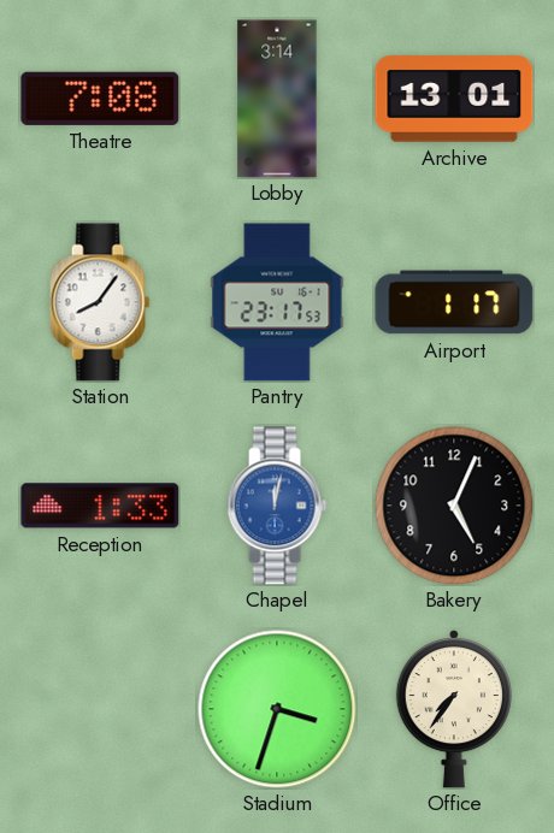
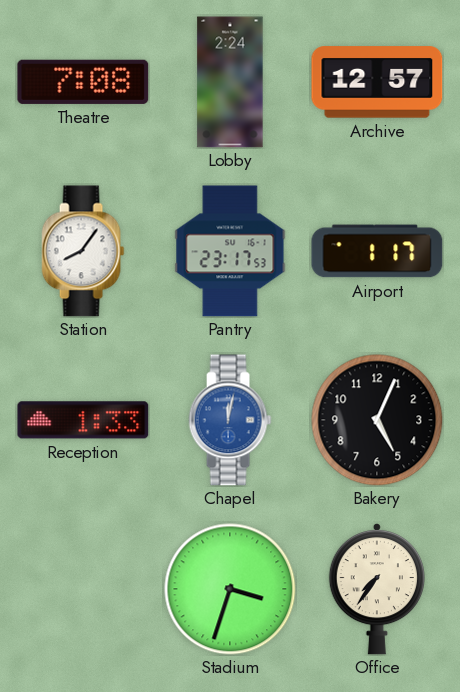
Lobby: 3:14 -> 2:24
Archive: 13:01 -> 12:57
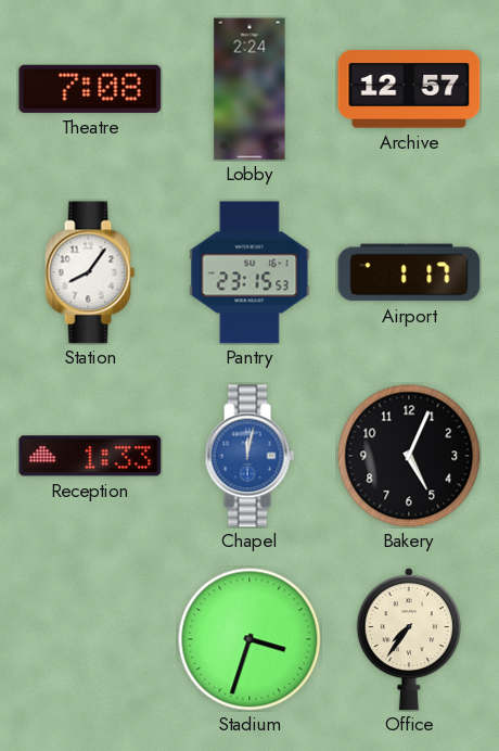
Pantry: 23:17 -> 23:15
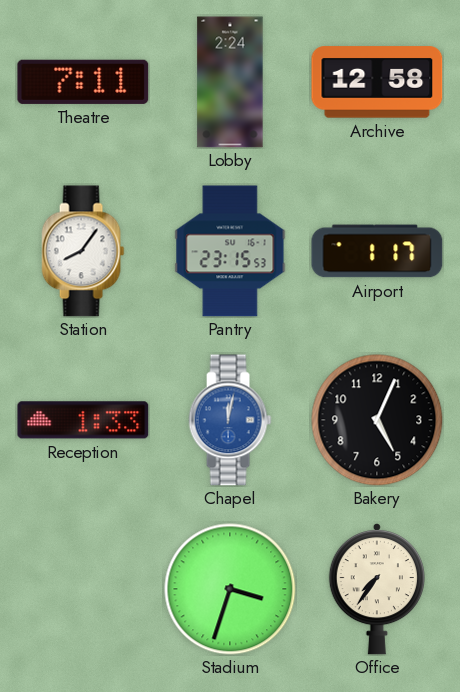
Theatre: 7:08 -> 7:11
Archive: 12:57 -> 12:58
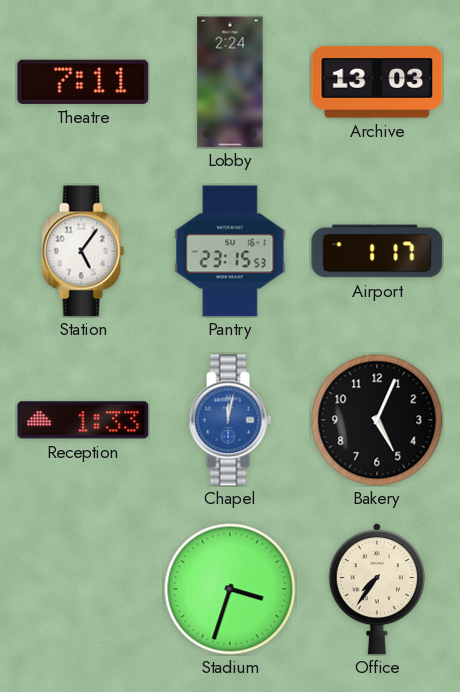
Archive: 12:58 -> 13:03
Station: 8:06 -> 5:06
